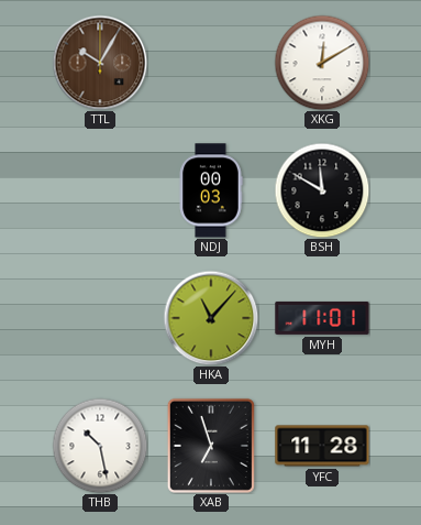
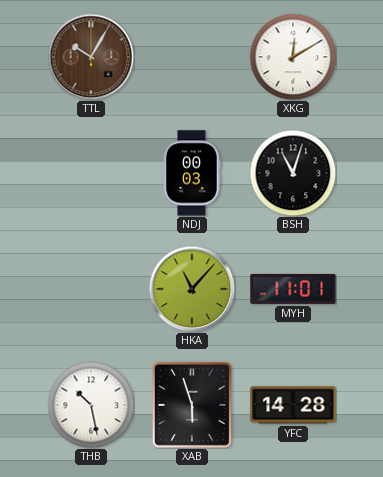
BSH: 11:50 -> 11:03
XAB: 6:57 -> 5:57
YFC: 11:28 -> 14:28
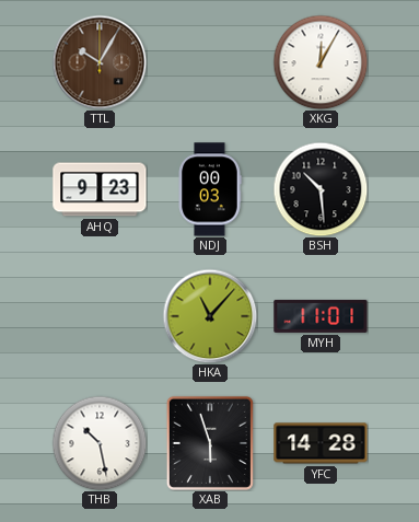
XKG: 12:10 -> 12:05
AHQ: none -> 9:23
BSH: 11:03 -> 10:29
